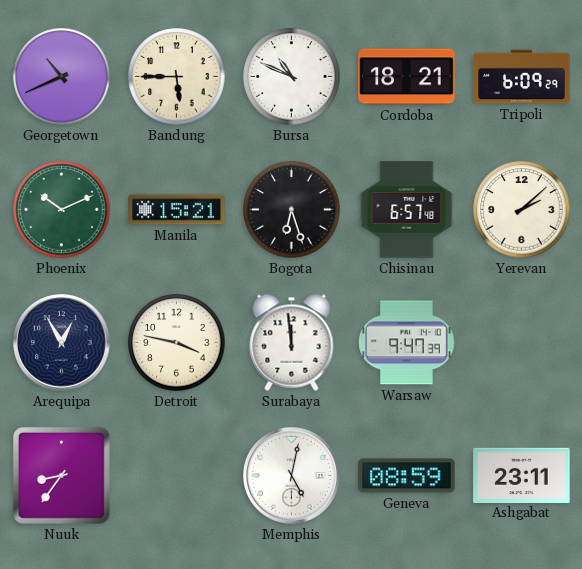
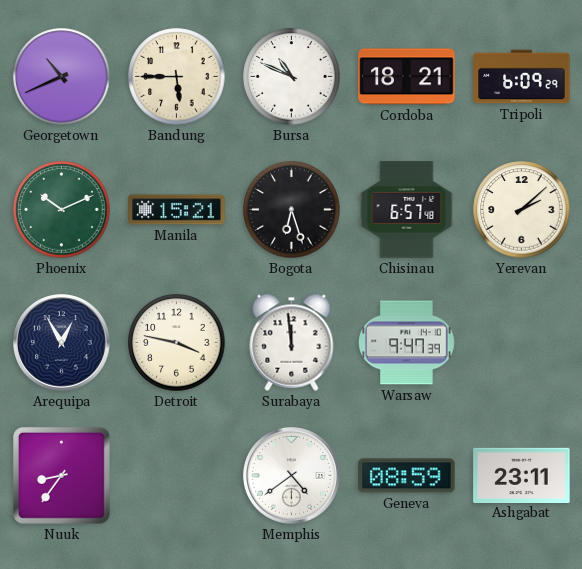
Memphis: 5:02 -> 4:39
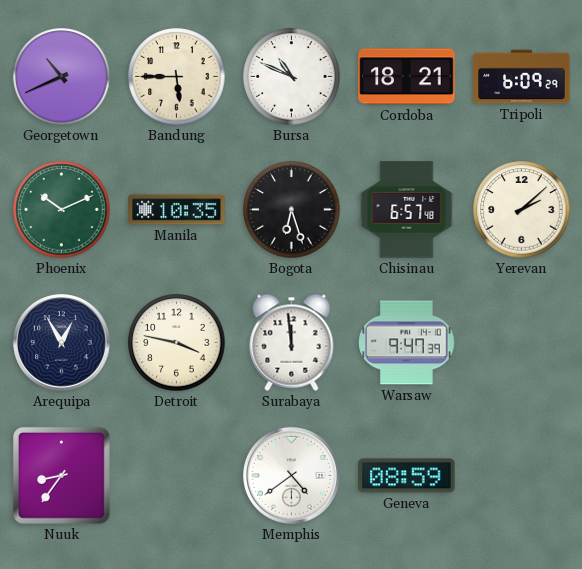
Manila: 15:21 -> 10:35
Ashgabat: 23:11 -> none
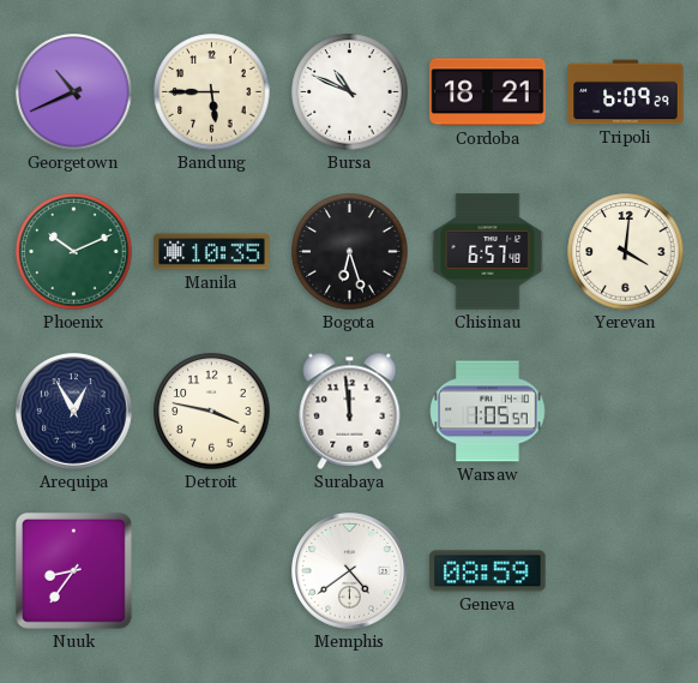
Yerevan: 2:08 -> 4:01
Warsaw: 9:47 -> 1:05
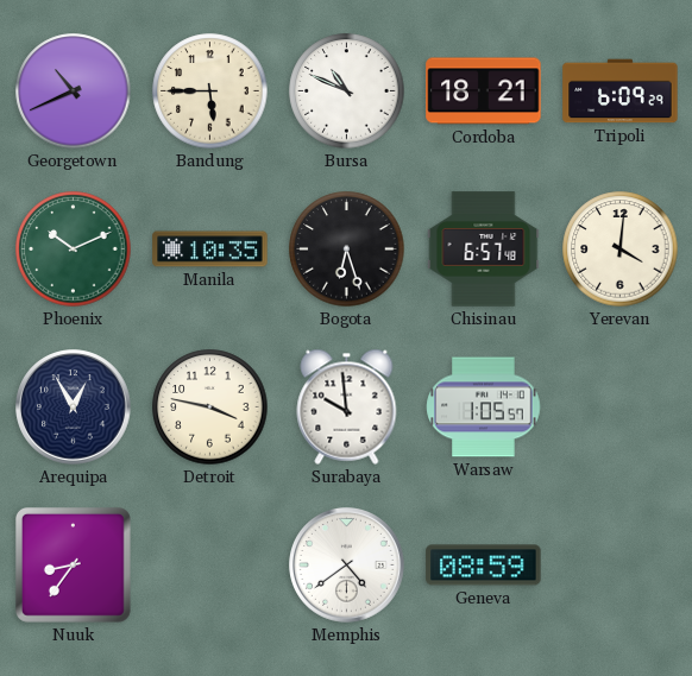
Surabaya: 11:59 -> 9:59
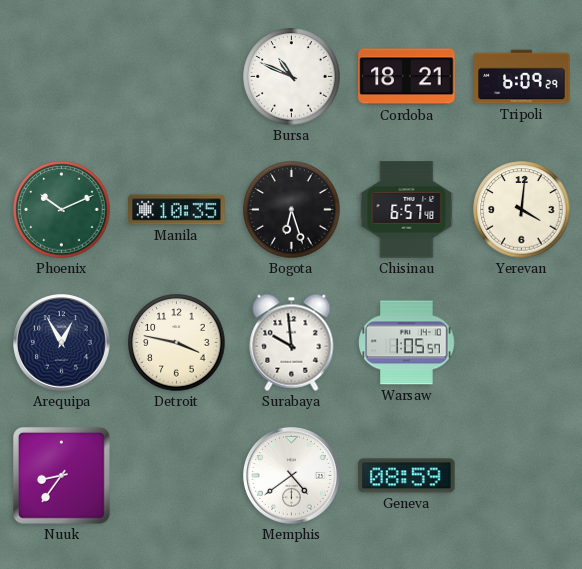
Georgetown: 10:41 -> none
Bandung: 5:45 -> none
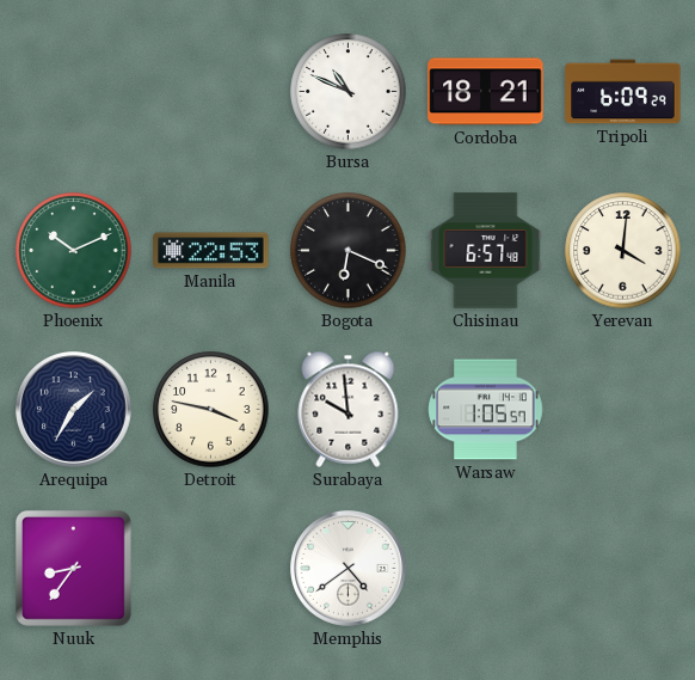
Manila: 10:35 -> 22:53
Bogota: 6:27 -> 6:19
Arequipa: 12:55 -> 1:35
Geneva: 08:59 -> none
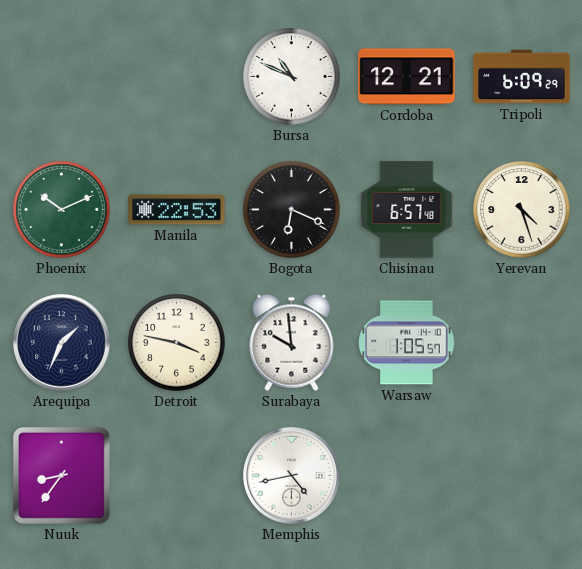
Cordoba: 18:21 -> 12:21
Yerevan: 4:01 -> 4:27
Arequipa: 1:35 -> 1:34
Memphis: 4:39 -> 4:43
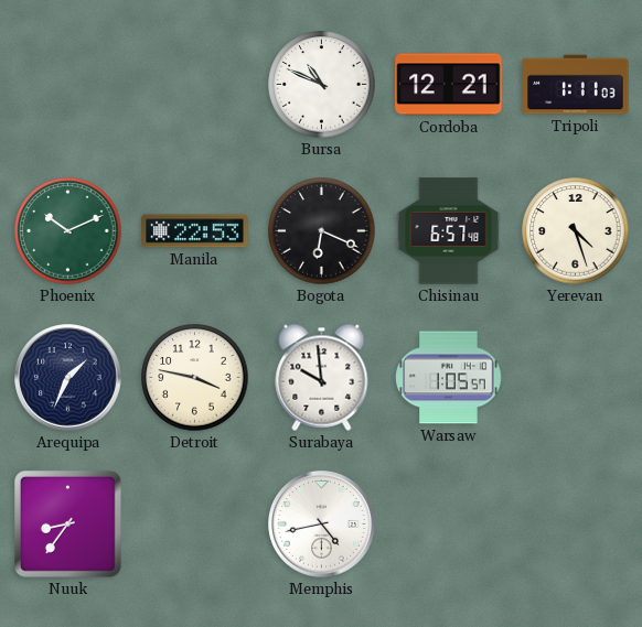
Tripoli: 6:09 -> 1:11
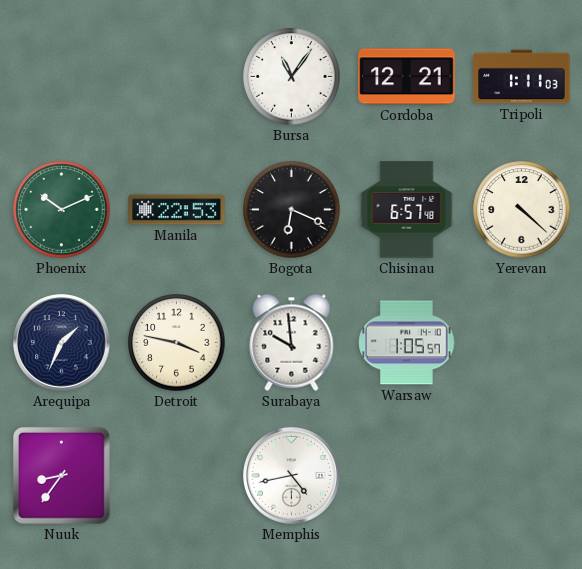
Bursa: 10:49 -> 11:06
Yerevan: 4:27 -> 4:22
